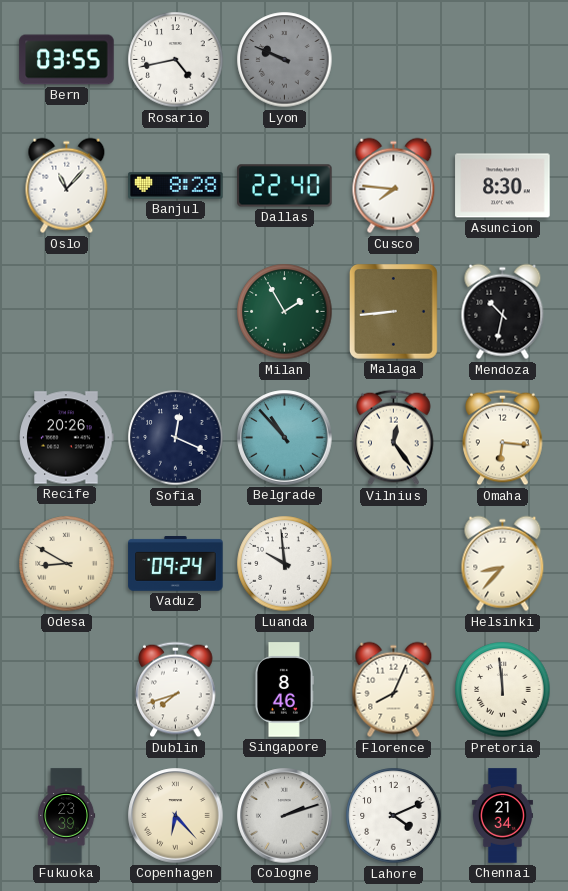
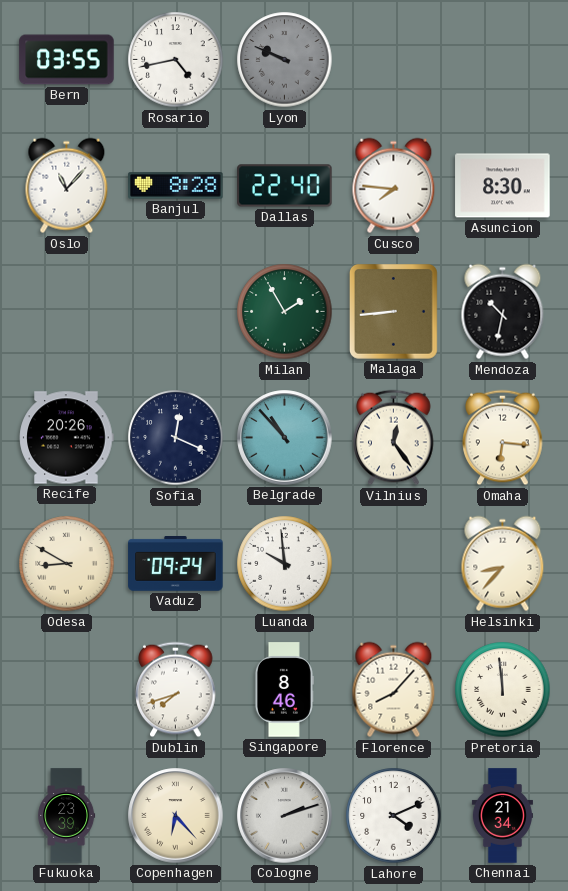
Florence: 8:04 -> 8:07
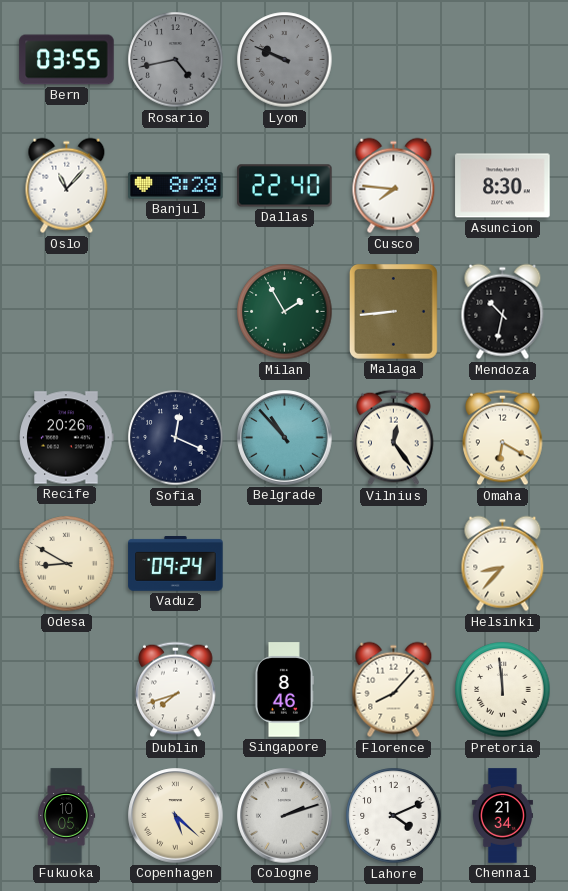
Rosario dial: white -> grey
Omaha: 6:16 -> 6:20
Luanda: 9:59 -> none
Fukuoka: 23:39 -> 10:05
Copenhagen: 6:23 -> 5:22
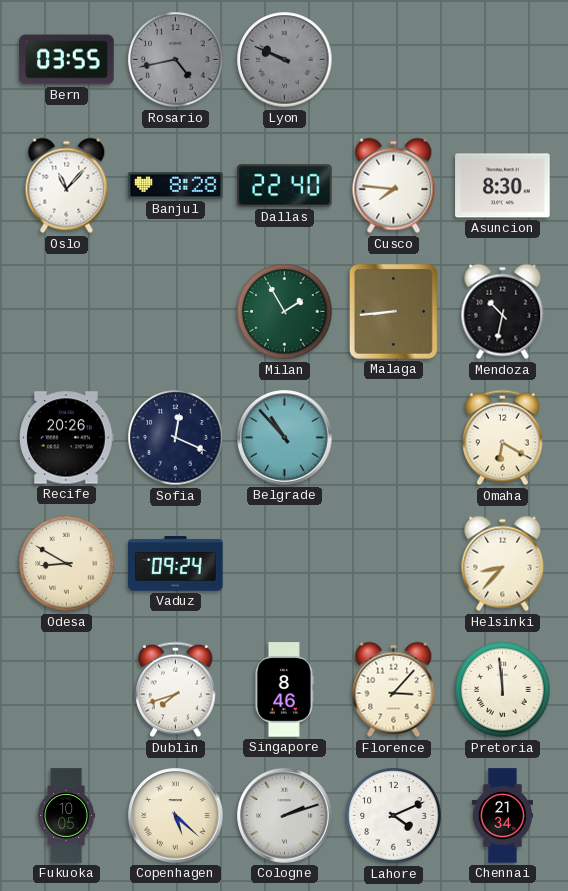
Vilnius: 12:24 -> none
Florence: 8:07 -> 3:07
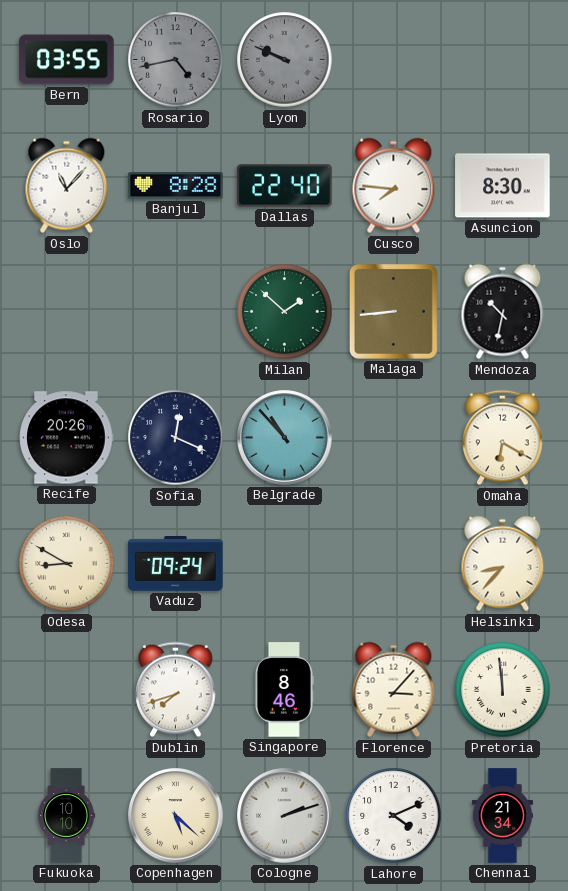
Milan: 1:55 -> 1:52
Fukuoka: 10:05 -> 10:10
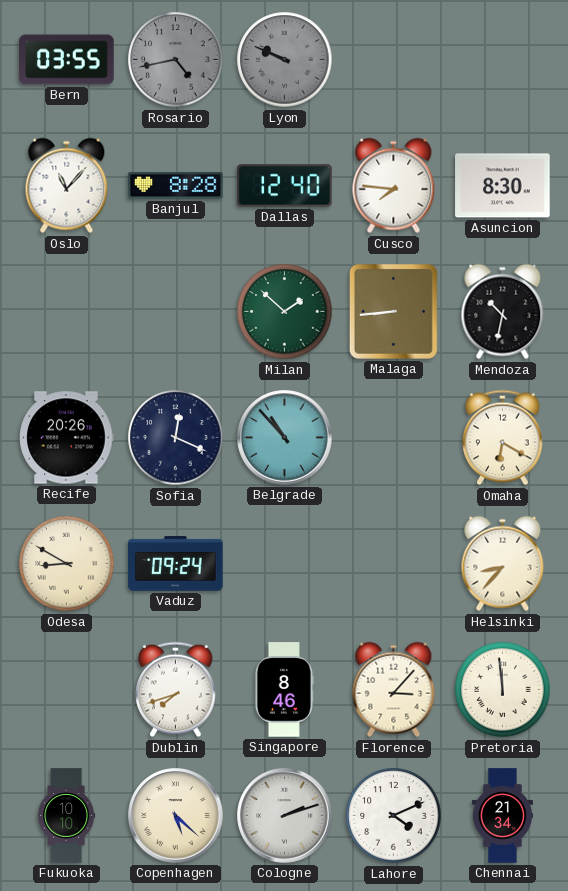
Dallas: 22:40 -> 12:40
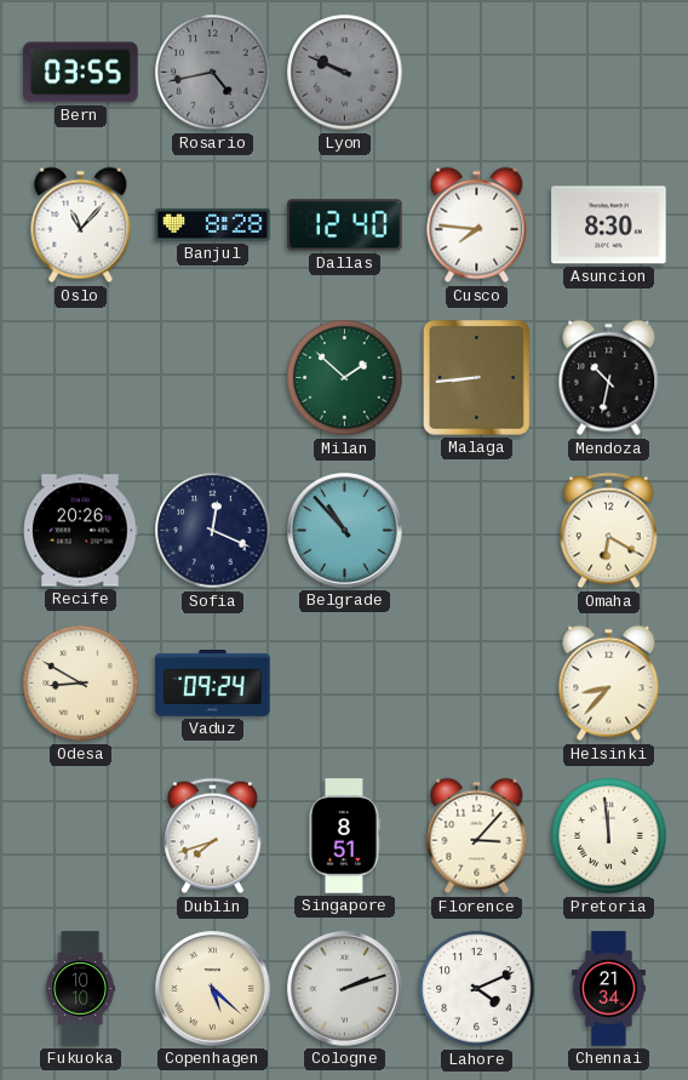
Singapore: 8:46 -> 8:51
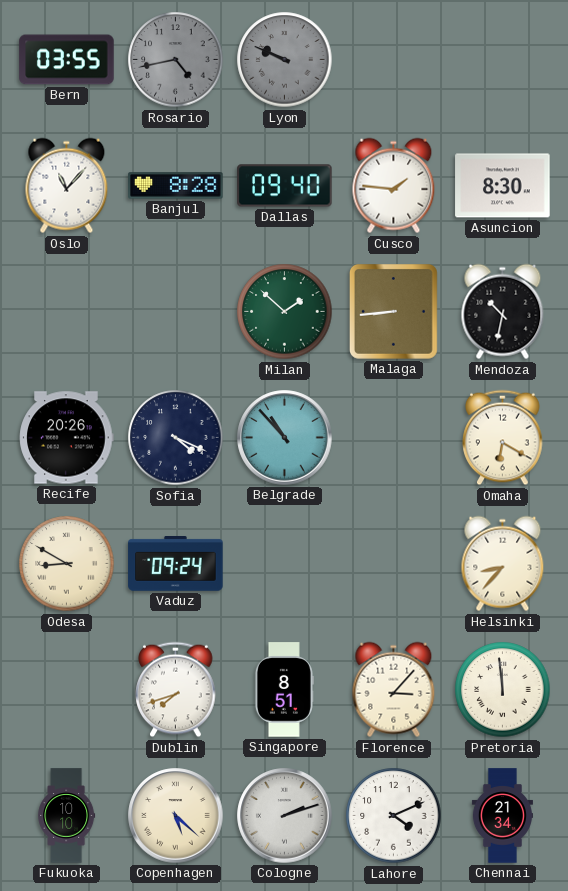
Dallas: 12:40 -> 09:40
Cusco: 7:46 -> 1:46
Sofia: 12:19 -> 4:19
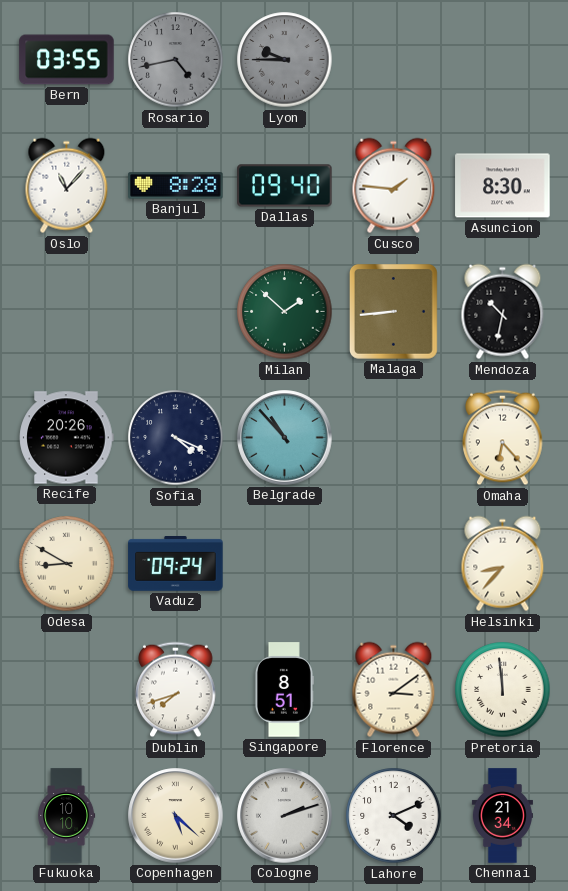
Lyon: 9:49 -> 9:45
Omaha: 6:20 -> 6:23
Florence: 3:07 -> 3:09
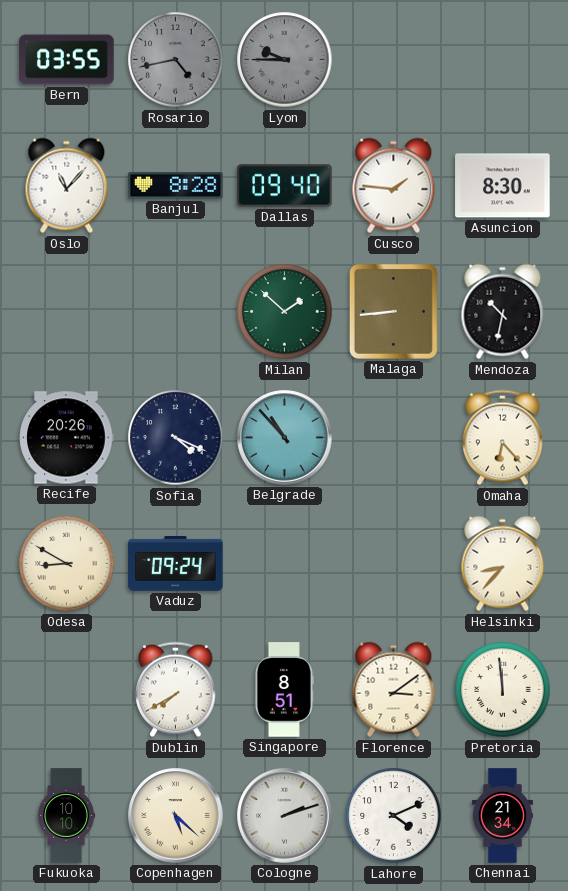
Dublin: 7:42 -> 7:40
